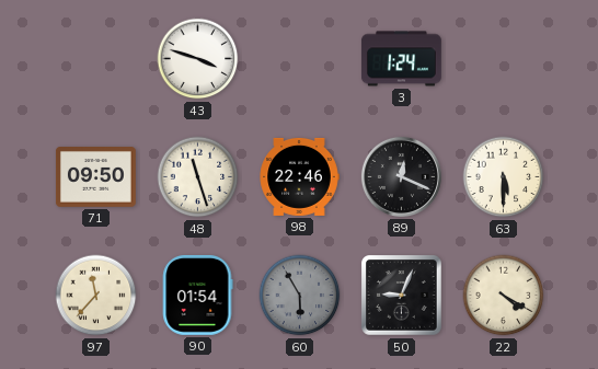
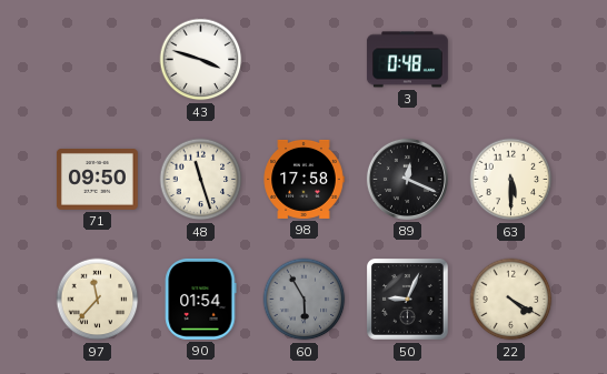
3: 1:24 -> 0:48
98: 22:46 -> 17:58
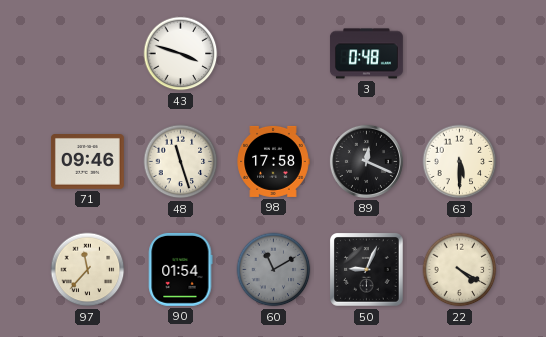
71: 09:50 -> 09:46
60: 5:55 -> 11:10
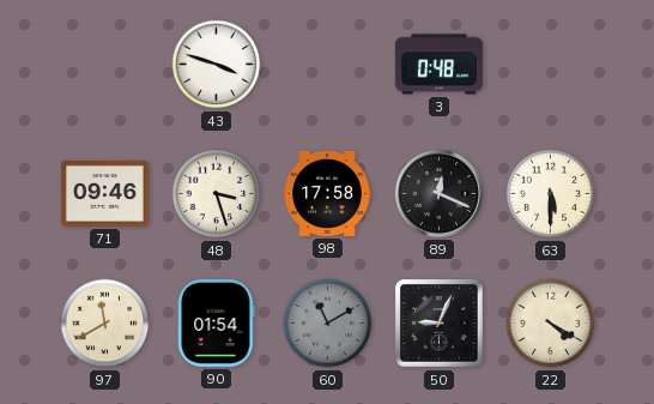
48: 11:27 -> 3:27
97: 11:37 -> 11:40
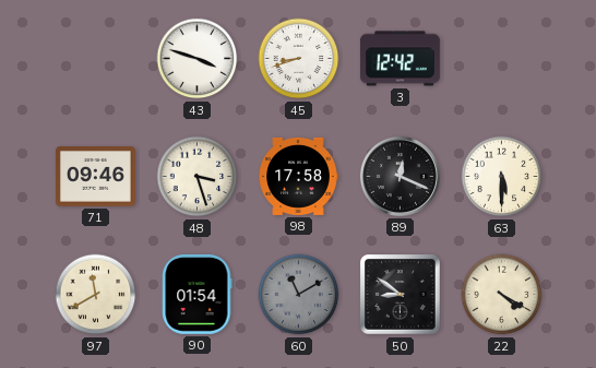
45: none -> 8:42
3: 0:48 -> 12:42
50: 9:04 -> 8:51
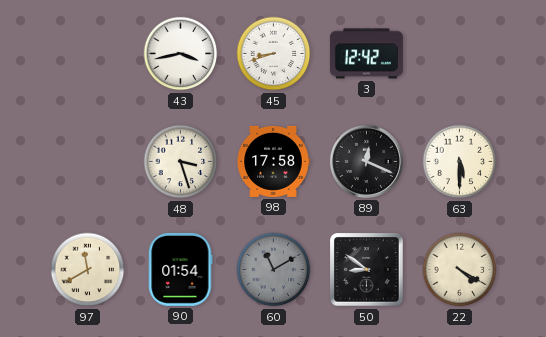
43: 3:48 -> 3:43
71: 09:46 -> none
